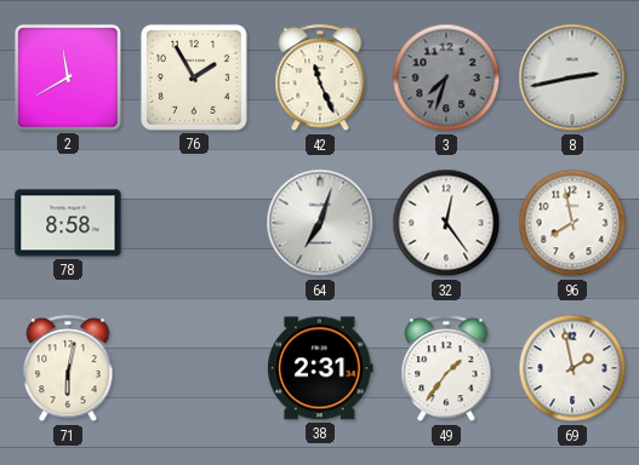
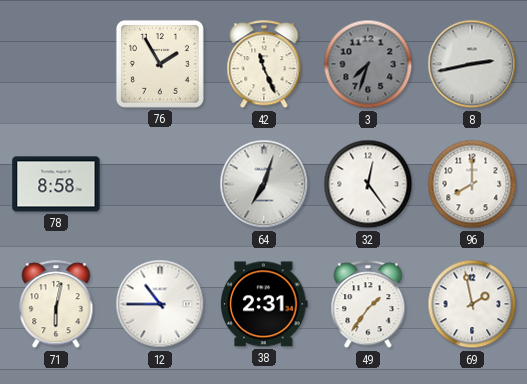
2: 11:40 -> none
96: 7:58 -> 8:00
12: none -> 10:45
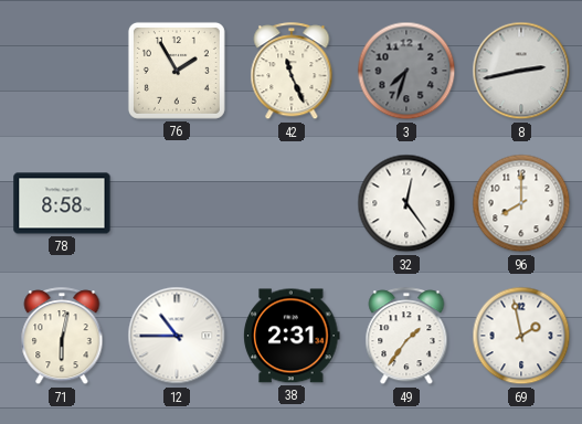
64: 7:03 -> none
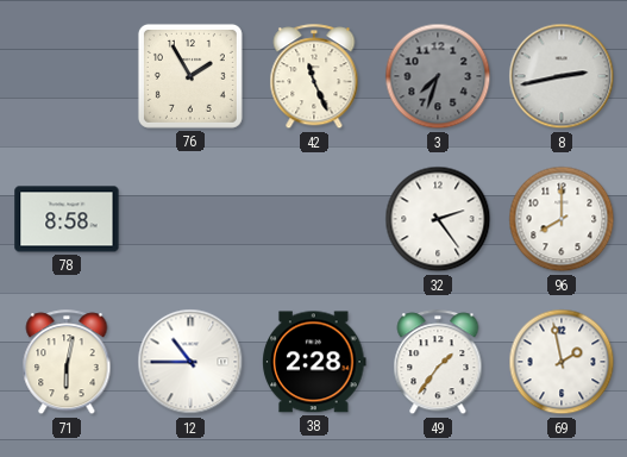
32: 12:24 -> 2:24
38: 2:31 -> 2:28
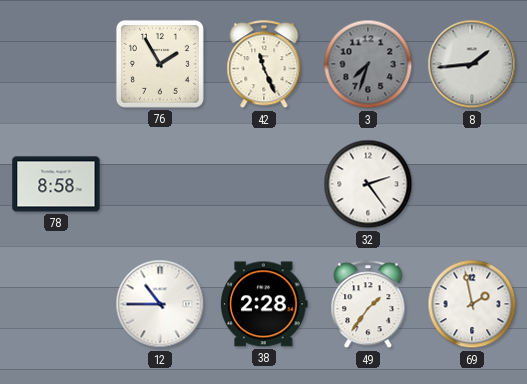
8: 2:43 -> 1:44
96: 8:00 -> none
71: 6:02 -> none
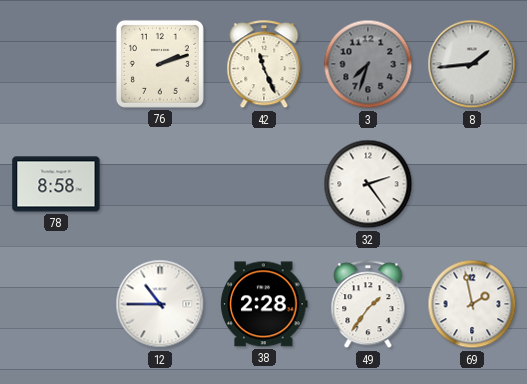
76: 1:55 -> 2:12
